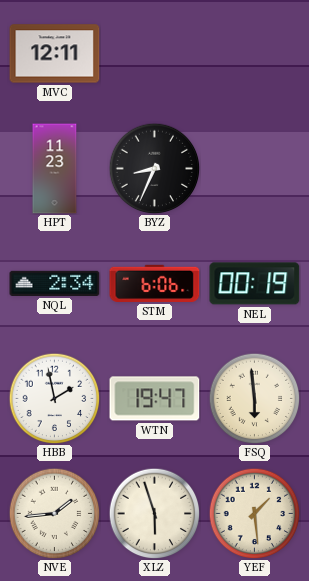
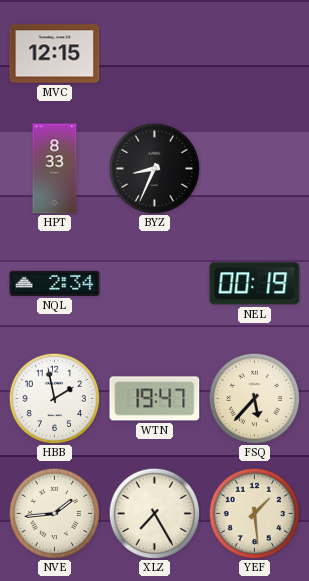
MVC: 12:11 -> 12:15
HPT: 11:23 -> 8:33
STM: 6:06 -> none
FSQ: 5:59 -> 5:37
XLZ: 5:57 -> 7:25
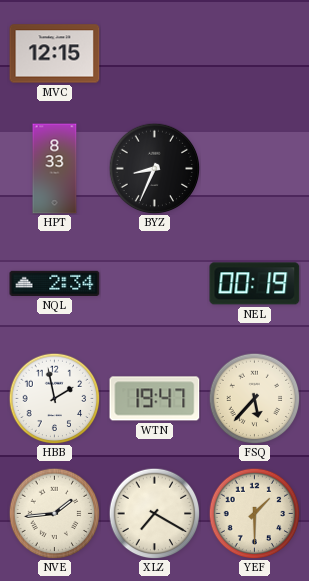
XLZ: 7:25 -> 7:20
YEF: 1:29 -> 1:30
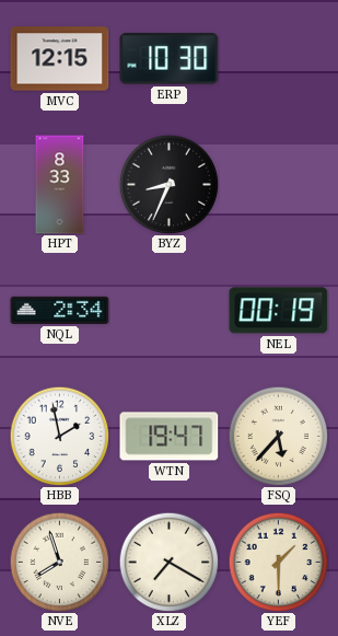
ERP: none -> 10:30
NVE: 1:44 -> 7:57
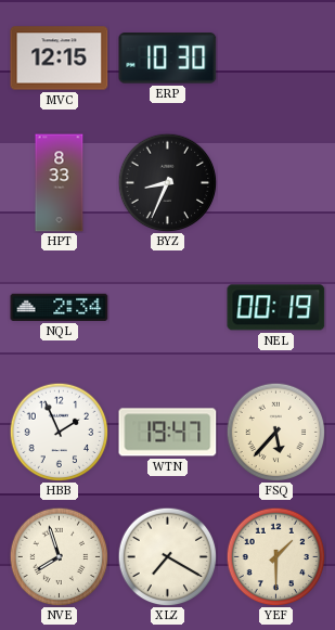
HBB: 1:58 -> 1:56
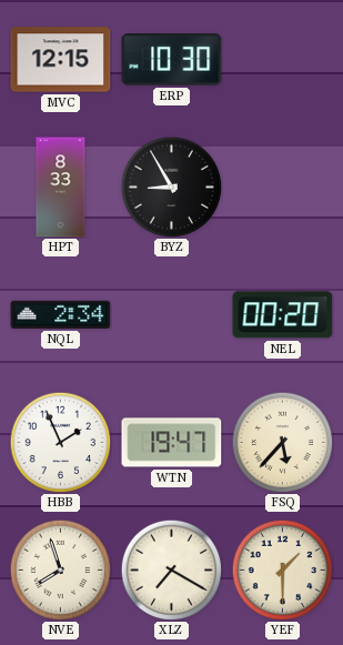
BYZ: 8:34 -> 8:55
NEL: 00:19 -> 00:20
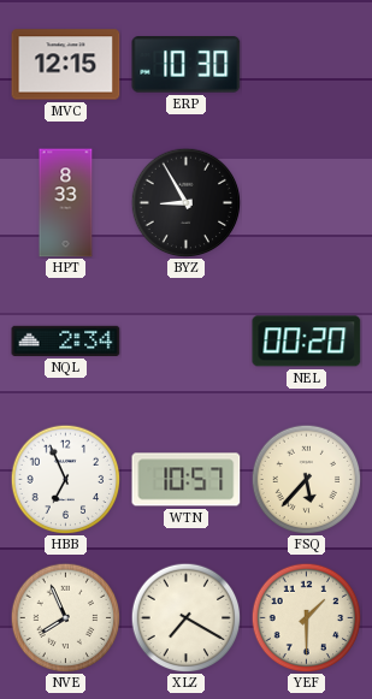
HBB: 1:56 -> 6:56
WTN: 19:47 -> 10:57
NVE: 7:57 -> 7:56
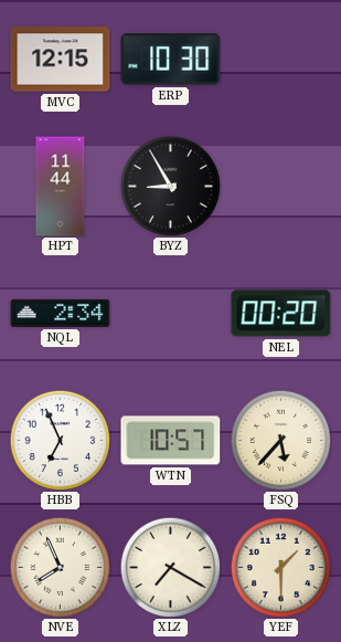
HPT: 8:33 -> 11:44
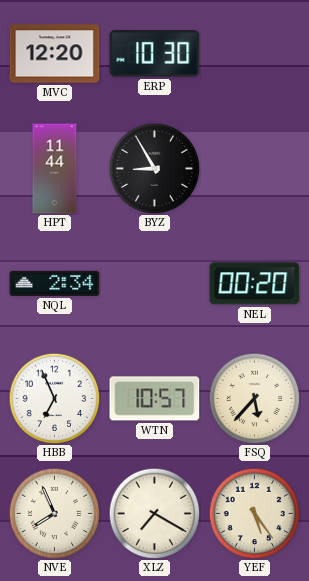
MVC: 12:15 -> 12:20
YEF: 1:30 -> 5:24
